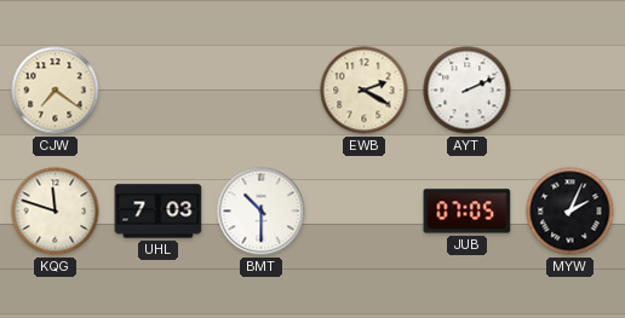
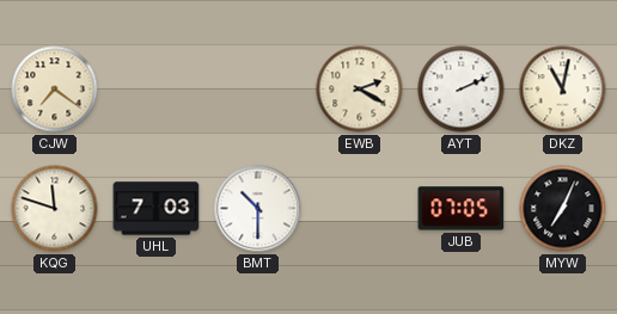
DKZ: none -> 11:02
MYW: 2:04 -> 7:04
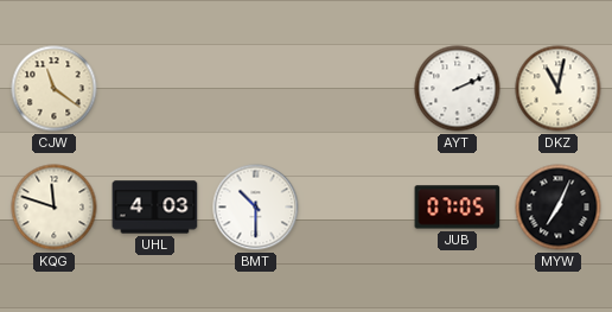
CJW: 7:21 -> 11:21
EWB: 2:20 -> none
UHL: 7:03 -> 4:03
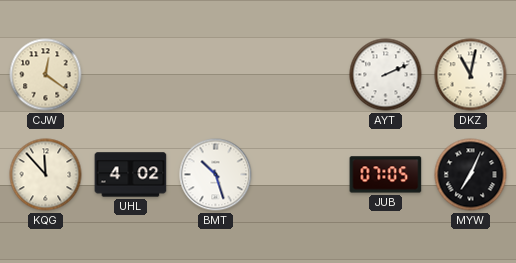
CJW: 11:21 -> 12:21
KQG: 11:48 -> 11:53
UHL: 4:03 -> 4:02
BMT: 10:30 -> 10:27
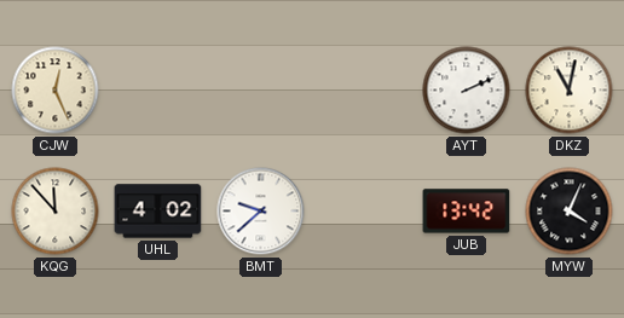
CJW: 12:21 -> 12:26
BMT: 10:27 -> 9:38
JUB: 07:05 -> 13:42
MYW: 7:04 -> 4:04
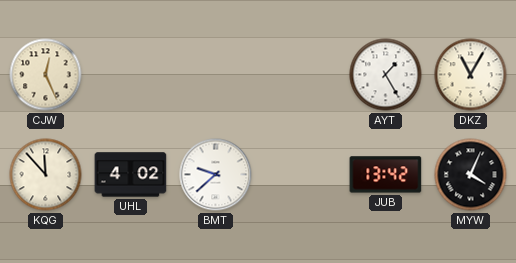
AYT: 2:11 -> 1:25
DKZ: 11:02 -> 11:05
